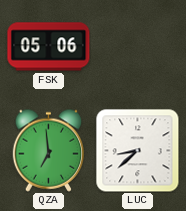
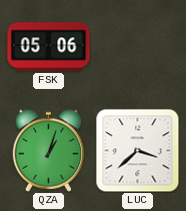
QZA: 6:59 -> 1:03
LUC: 8:38 -> 3:38
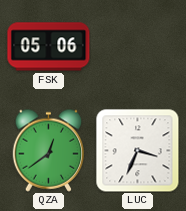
QZA: 1:03 -> 12:39
LUC: 3:38 -> 3:34
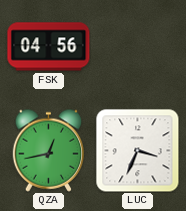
FSK: 05:06 -> 04:56
QZA: 12:39 -> 12:43
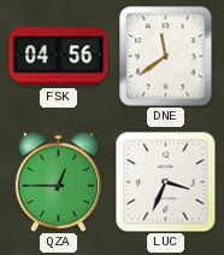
DNE: none -> 11:39
QZA: 12:43 -> 12:45
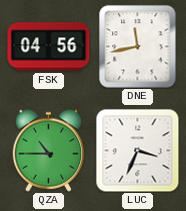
DNE: 11:39 -> 11:43
QZA: 12:45 -> 10:45
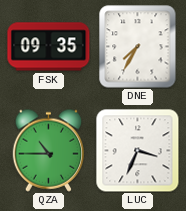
FSK: 04:56 -> 09:35
DNE: 11:43 -> 7:35
